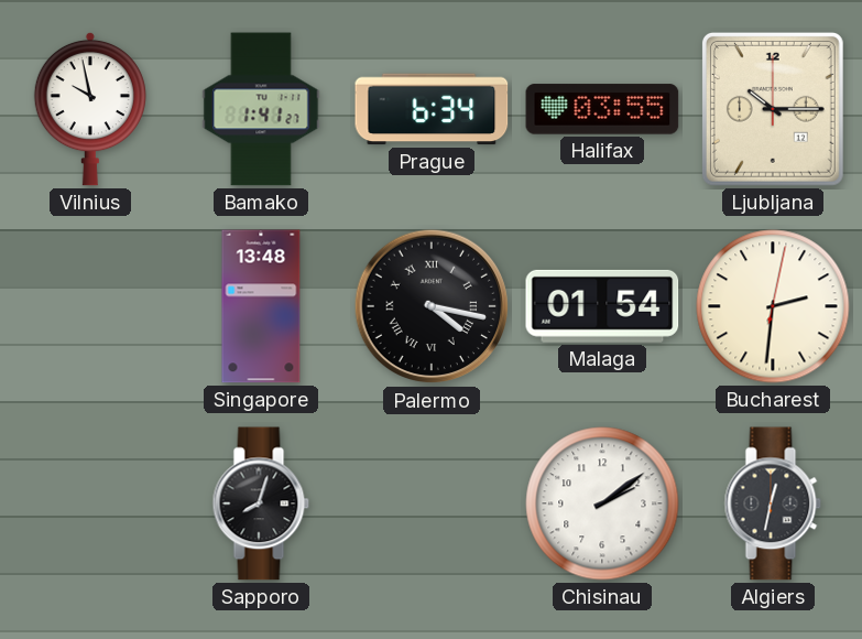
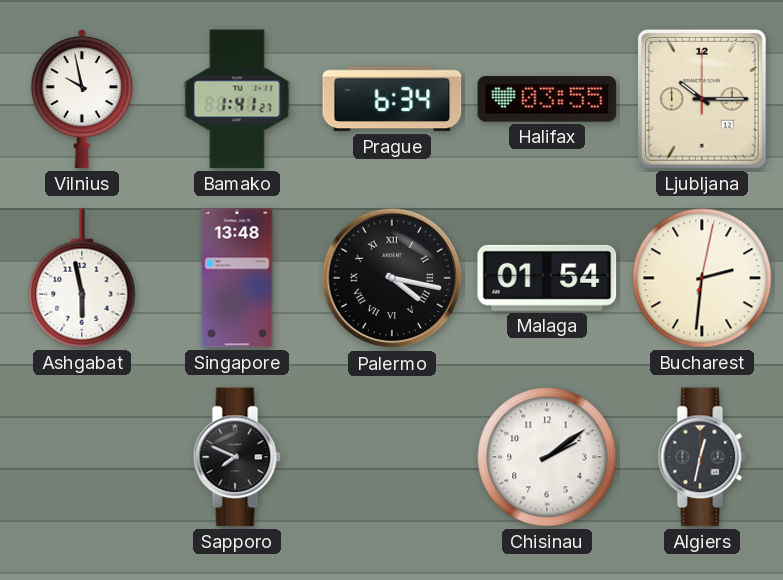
Ashgabat: none -> 5:58
Sapporo: 8:03 -> 7:49
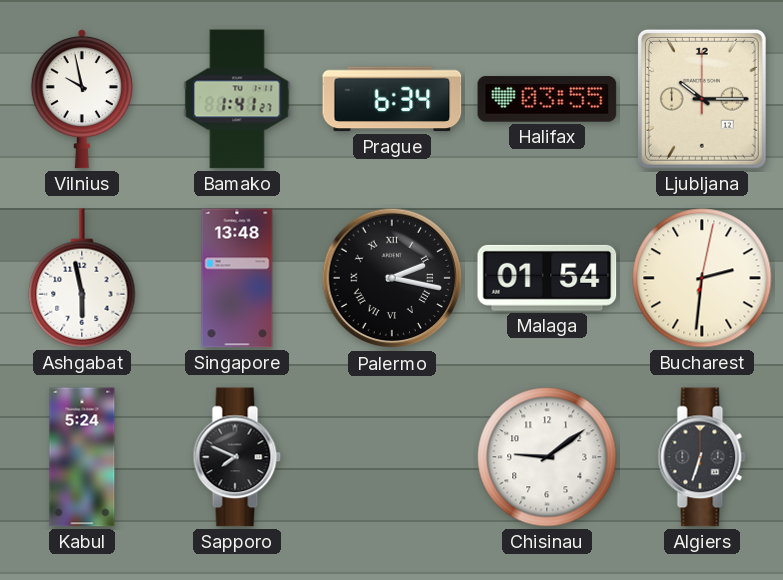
Palermo: 4:17 -> 2:17
Kabul: none -> 5:24
Chisinau: 2:09 -> 9:09
Algiers: 12:32 -> 6:33
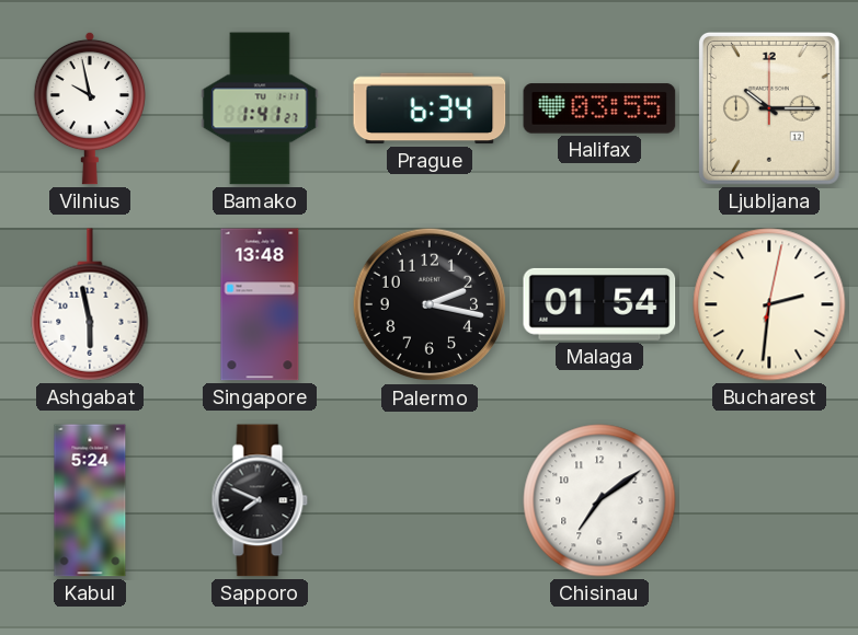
Palermo numerals: Roman -> Arabic
Chisinau: 9:09 -> 7:09
Algiers: 6:33 -> none
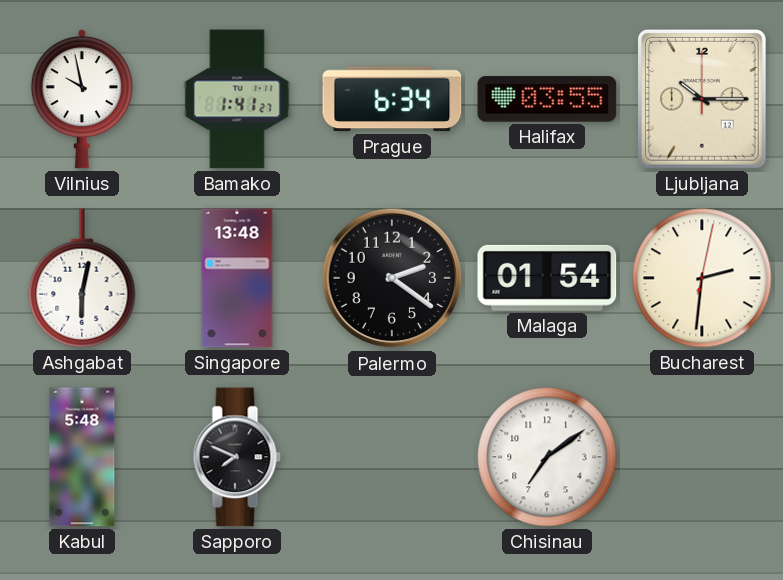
Ashgabat: 5:58 -> 6:02
Palermo: 2:17 -> 2:21
Kabul: 5:24 -> 5:48
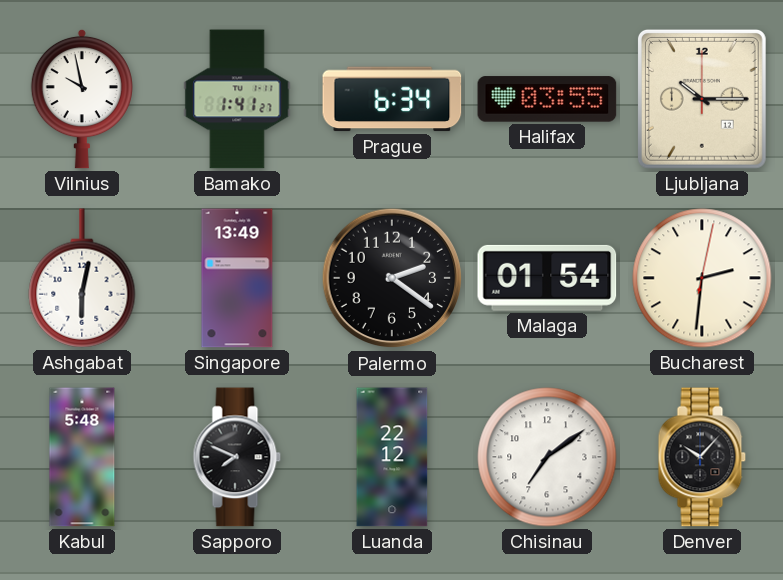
Singapore: 13:48 -> 13:49
Luanda: none -> 22:12
Denver: none -> 10:07
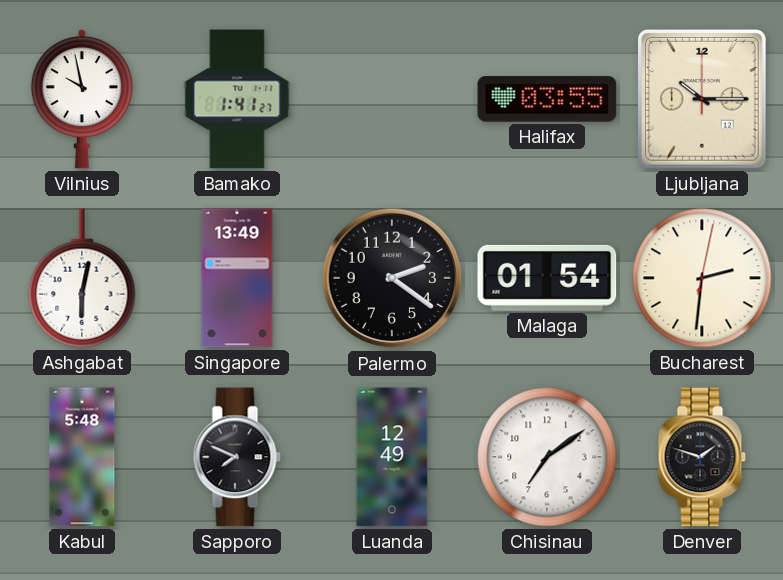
Prague: 6:34 -> none
Luanda: 22:12 -> 12:49
Denver: 10:07 -> 1:48
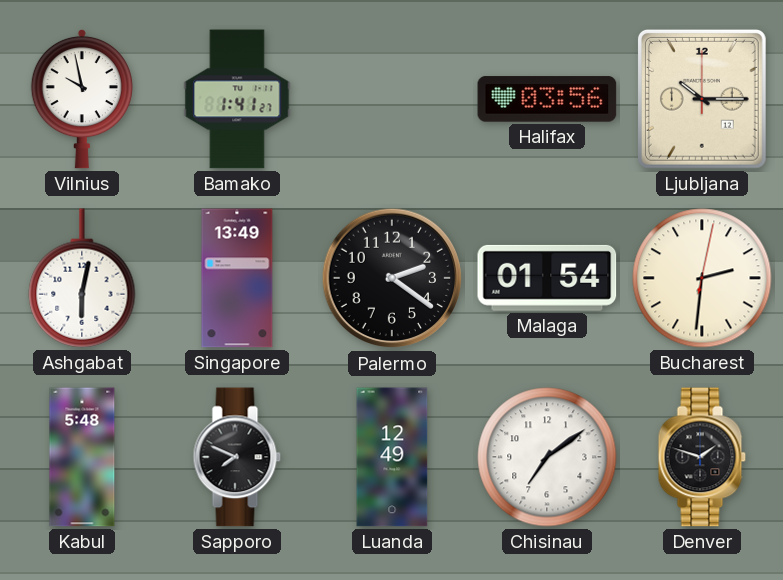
Halifax: 03:55 -> 03:56
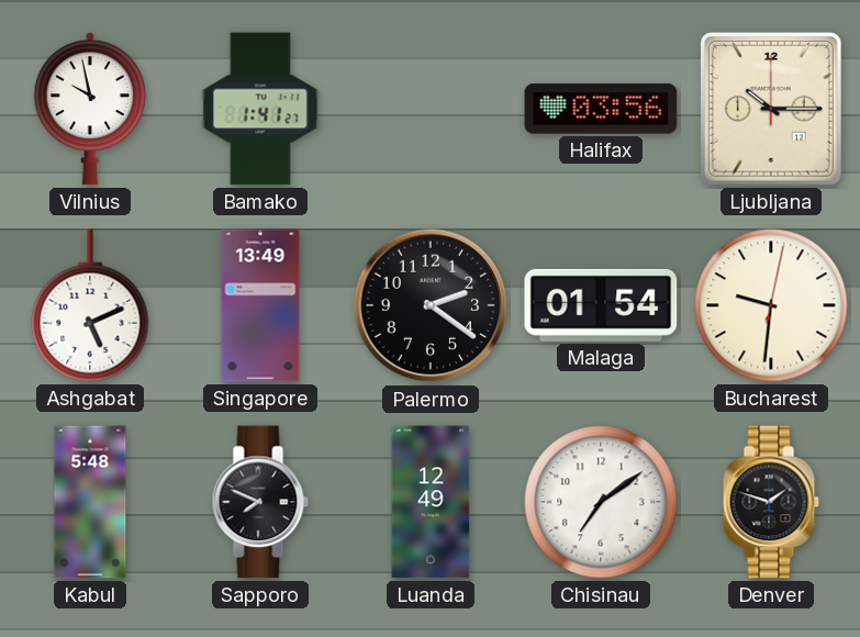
Ashgabat: 6:02 -> 5:11
Bucharest: 2:31 -> 9:31
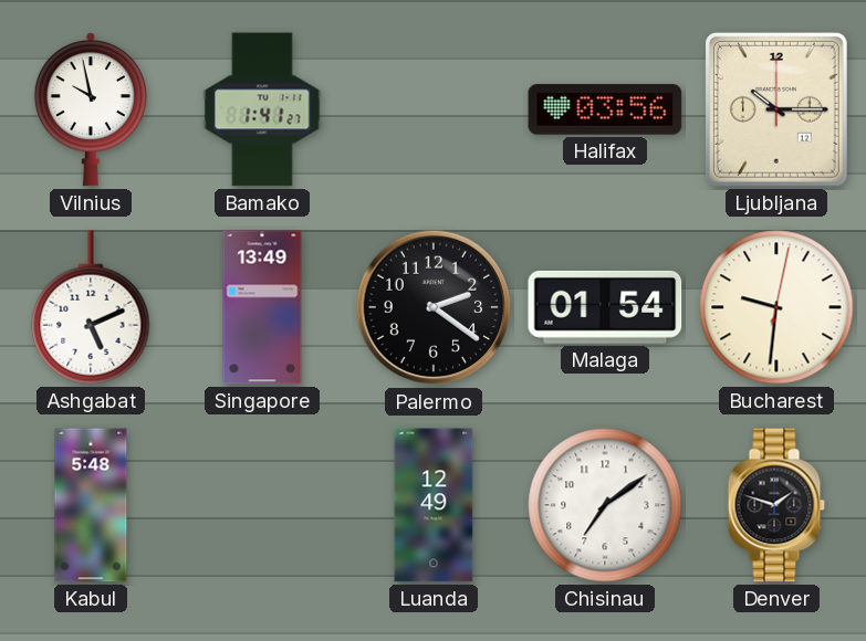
Sapporo: 7:49 -> none
